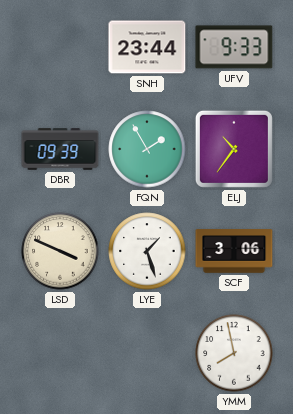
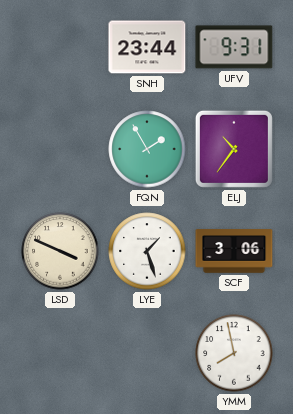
UFV: 9:33 -> 9:31
DBR: 09:39 -> none
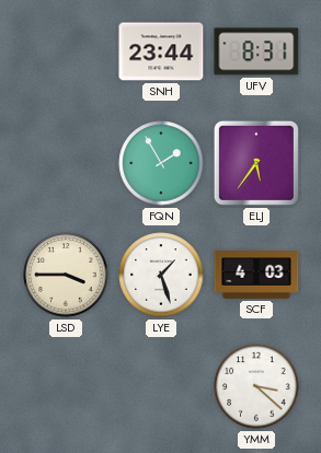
UFV: 9:31 -> 8:31
ELJ: 10:36 -> 5:36
LSD: 3:49 -> 3:45
SCF: 3:06 -> 4:03
YMM: 7:58 -> 3:22
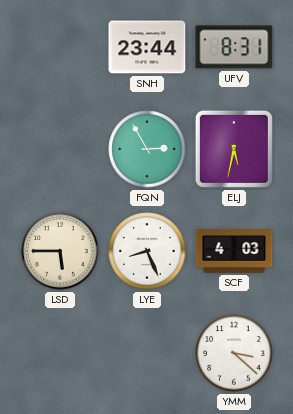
FQN: 1:55 -> 2:55
ELJ: 5:36 -> 5:32
LSD: 3:45 -> 5:45
LYE: 1:27 -> 8:26
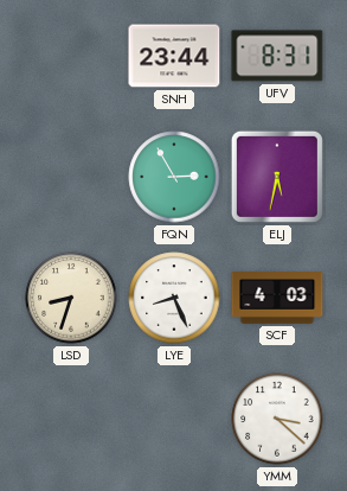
LSD: 5:45 -> 8:33
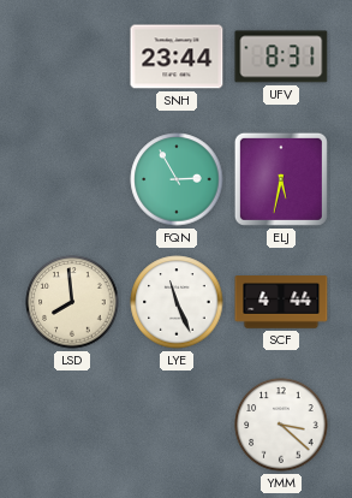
LSD: 8:33 -> 7:59
LYE: 8:26 -> 11:26
SCF: 4:03 -> 4:44
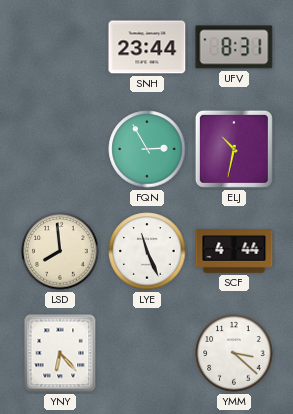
ELJ: 5:32 -> 10:32
YNY: none -> 6:23
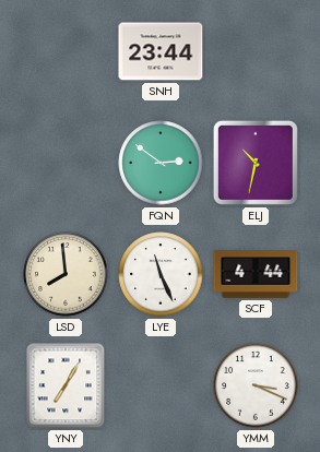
UFV: 8:31 -> none
FQN: 2:55 -> 2:51
YNY: 6:23 -> 7:05
YMM: 3:22 -> 3:19
